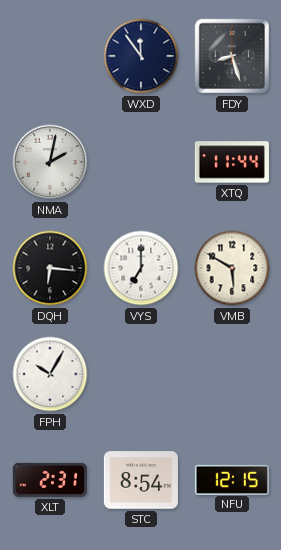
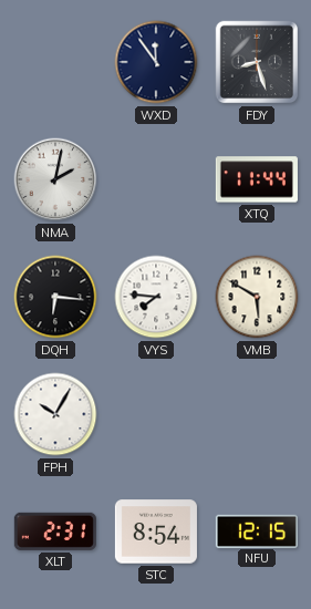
VYS: 7:00 -> 7:46
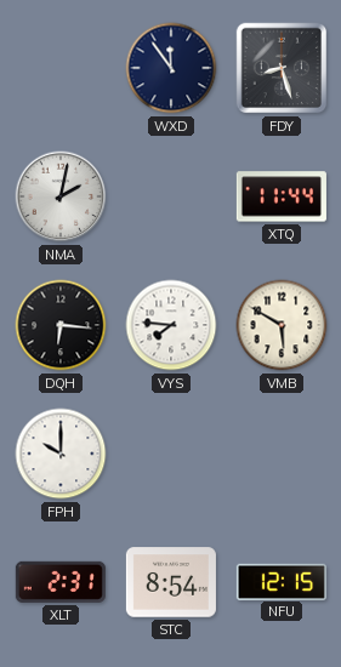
FPH: 10:05 -> 10:00
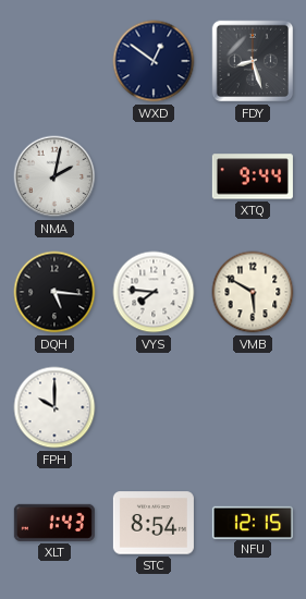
WXD: 11:54 -> 12:51
XTQ: 11:44 -> 9:44
DQH: 6:16 -> 5:16
XLT: 2:31 -> 1:43
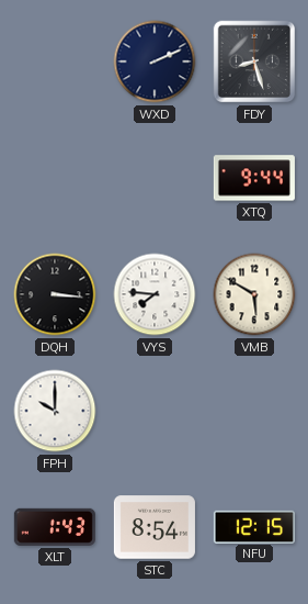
WXD: 12:51 -> 2:11
NMA: 2:02 -> none
DQH: 5:16 -> 3:16
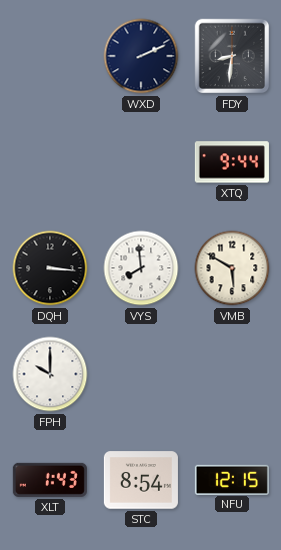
FDY: 8:27 -> 8:31
VYS: 7:46 -> 7:59
